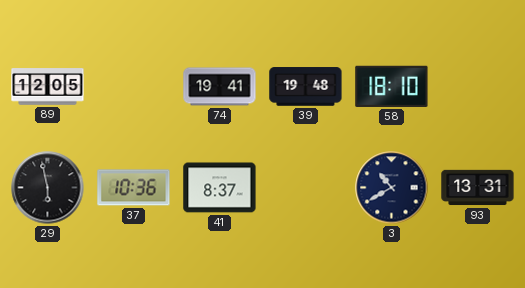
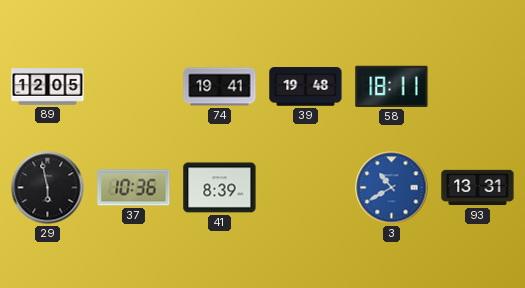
58: 18:10 -> 18:11
41: 8:37 -> 8:39
3 dial: navy -> blue
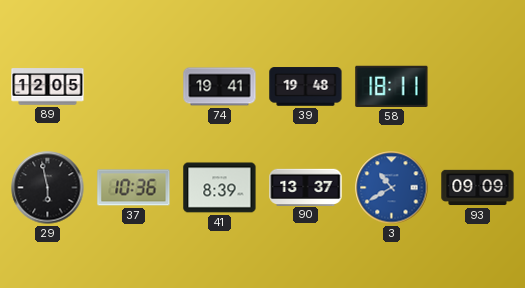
90: none -> 13:37
93: 13:31 -> 09:09
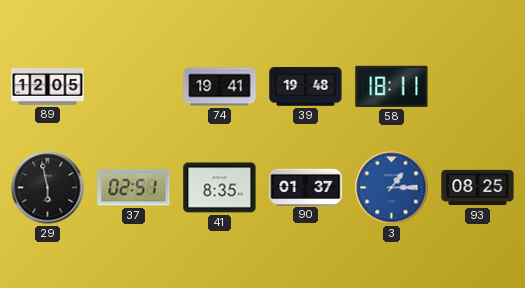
37: 10:36 -> 02:51
41: 8:39 -> 8:35
90: 13:37 -> 01:37
3: 10:40 -> 1:15
93: 09:09 -> 08:25
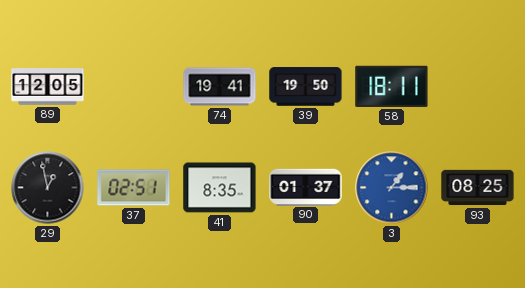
39: 19:48 -> 19:50
29: 5:58 -> 12:58
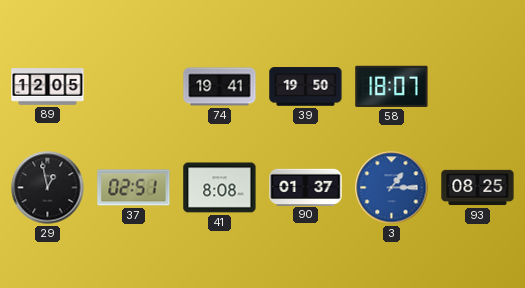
58: 18:11 -> 18:07
41: 8:35 -> 8:08
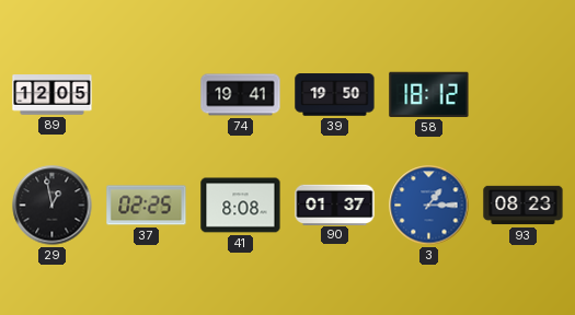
58: 18:07 -> 18:12
37: 02:51 -> 02:25
93: 08:25 -> 08:23
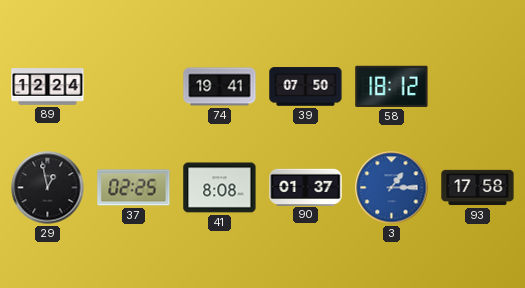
89: 12:05 -> 12:24
39: 19:50 -> 07:50
93: 08:23 -> 17:58
